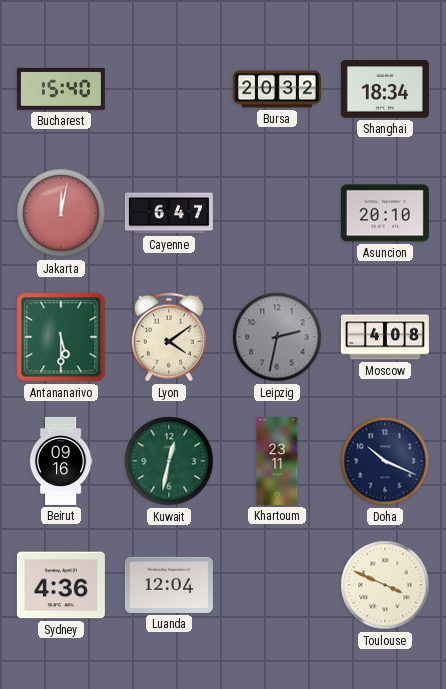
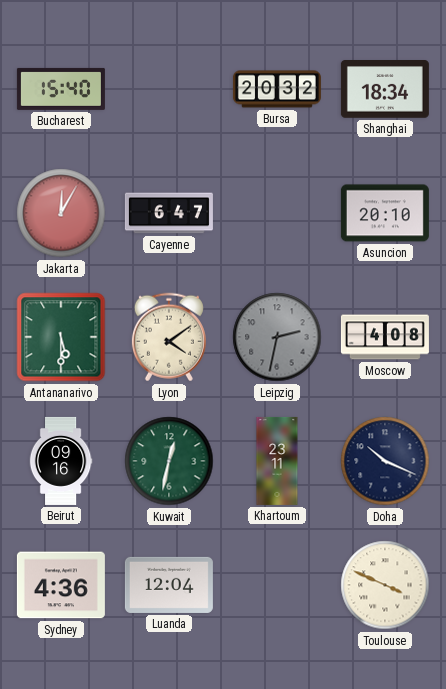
Jakarta: 12:02 -> 12:05
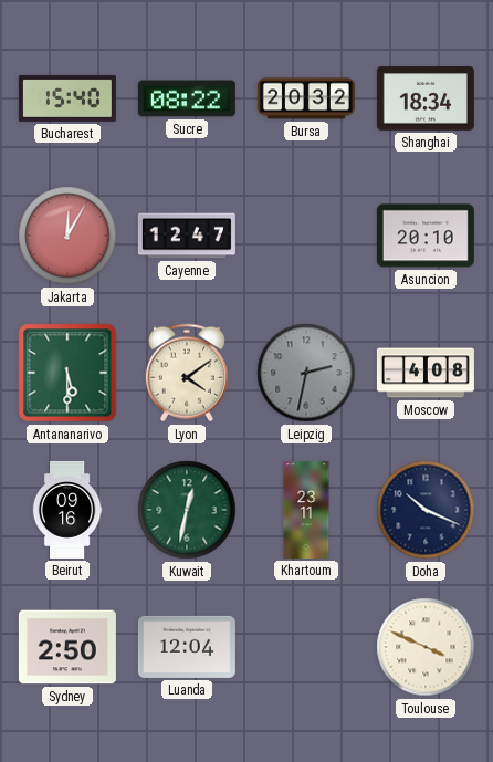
Sucre: none -> 08:22
Cayenne: 6:47 -> 12:47
Sydney: 4:36 -> 2:50
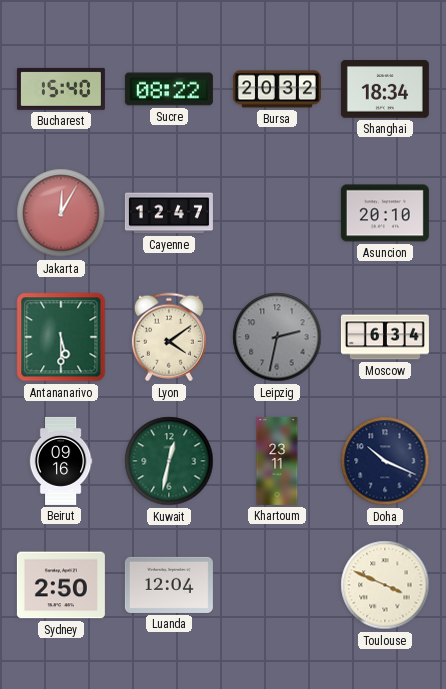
Moscow: 4:08 -> 6:34
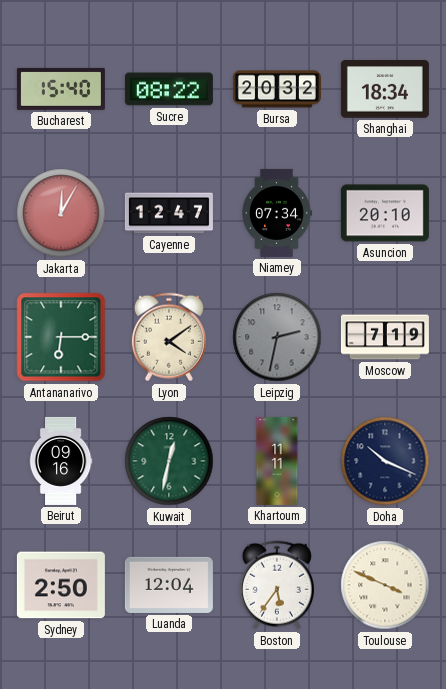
Niamey: none -> 07:34
Antananarivo: 5:30 -> 6:15
Moscow: 6:34 -> 7:19
Khartoum: 23:11 -> 11:11
Boston: none -> 5:36
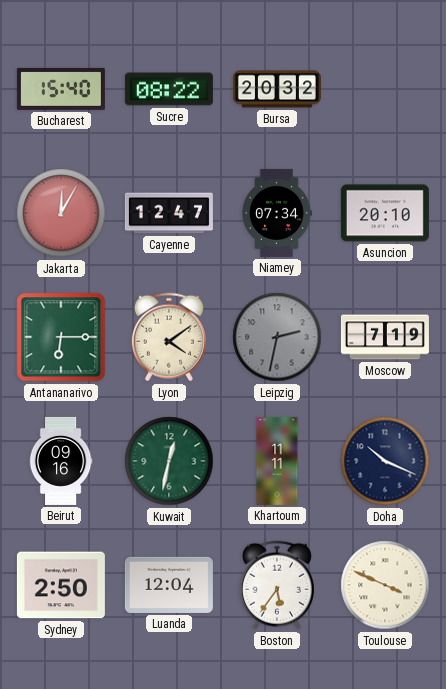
Shanghai: 18:34 -> none
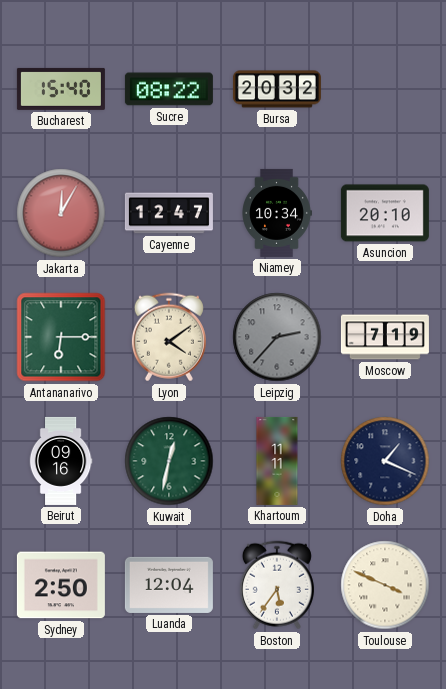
Niamey: 07:34 -> 10:34
Leipzig: 2:32 -> 2:37
Doha: 10:19 -> 1:19
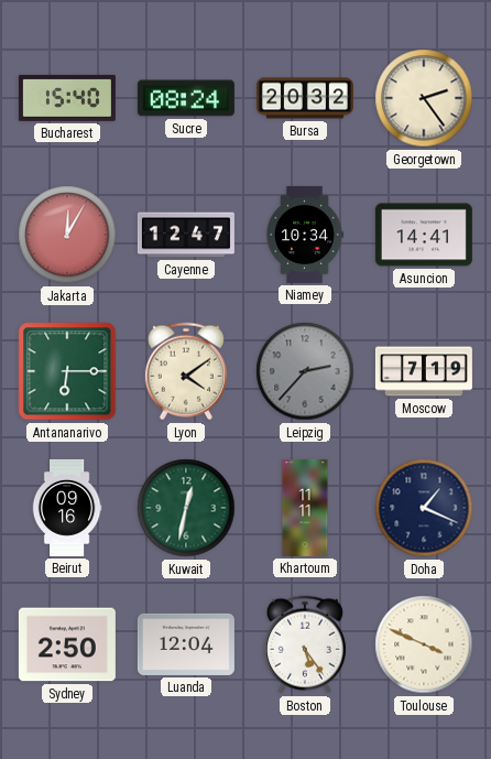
Sucre: 08:22 -> 08:24
Georgetown: none -> 2:24
Asuncion: 20:10 -> 14:41
Boston: 5:36 -> 5:24
